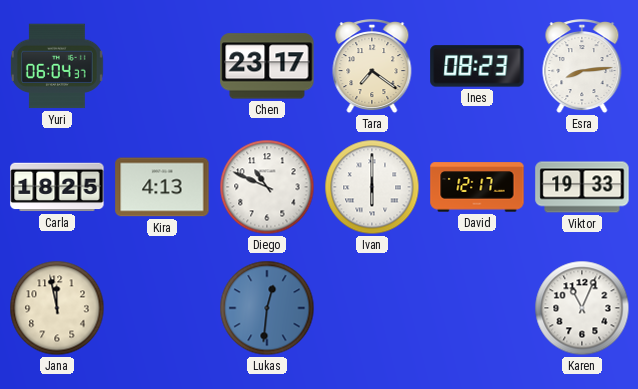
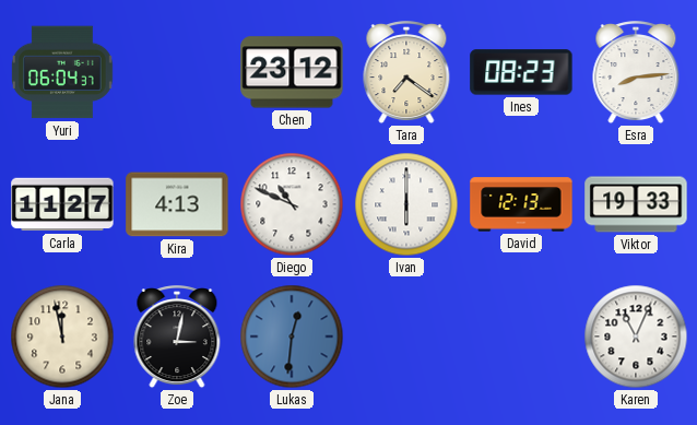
Chen: 23:17 -> 23:12
Carla: 18:25 -> 11:27
David: 12:17 -> 12:13
Zoe: none -> 3:02
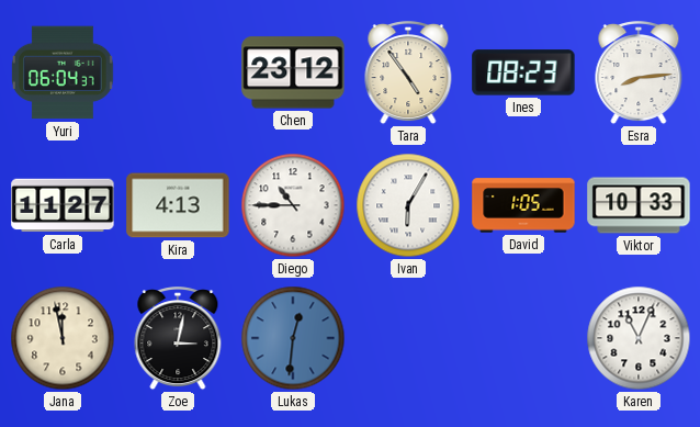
Tara: 7:21 -> 4:54
Diego: 10:49 -> 10:45
Ivan: 6:00 -> 6:05
David: 12:13 -> 1:05
Viktor: 19:33 -> 10:33
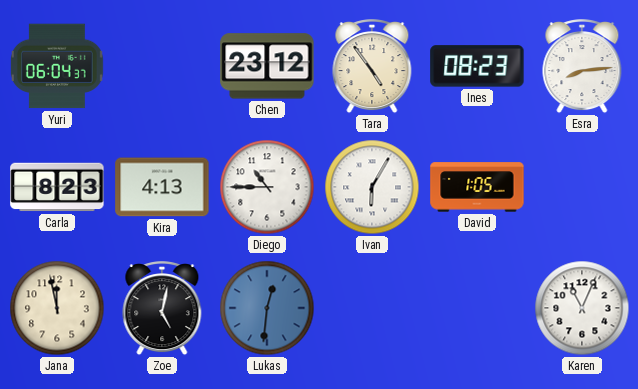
Carla: 11:27 -> 8:23
Viktor: 10:33 -> none
Zoe: 3:02 -> 5:02
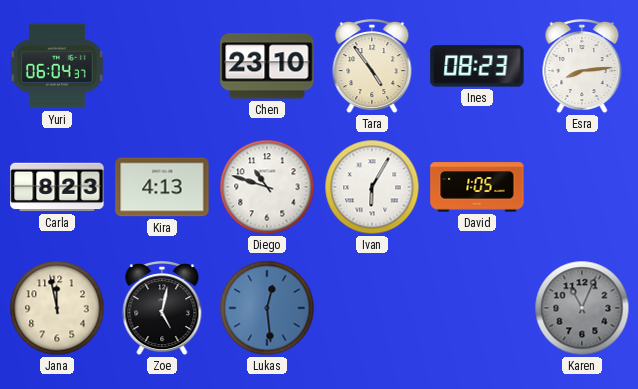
Chen: 23:12 -> 23:10
Diego: 10:45 -> 10:48
Lukas: 12:31 -> 12:29
Karen dial: white -> grey
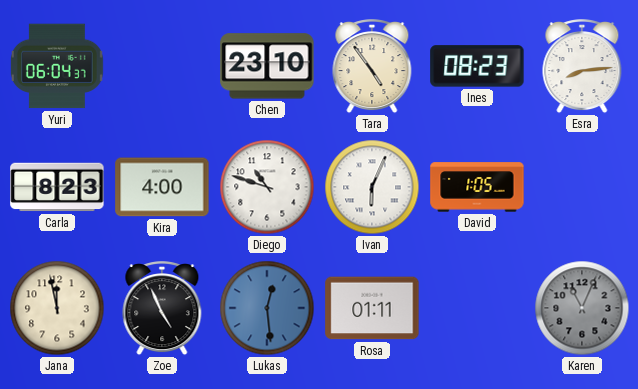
Kira: 4:13 -> 4:00
Ivan: 6:05 -> 6:04
Zoe: 5:02 -> 4:56
Rosa: none -> 01:11
